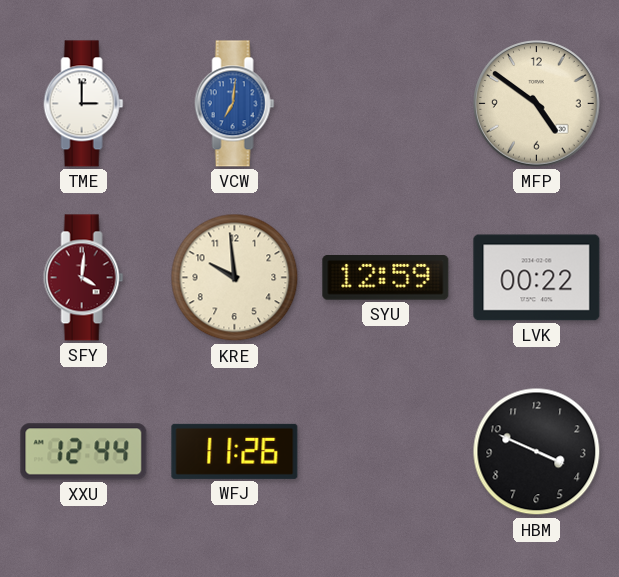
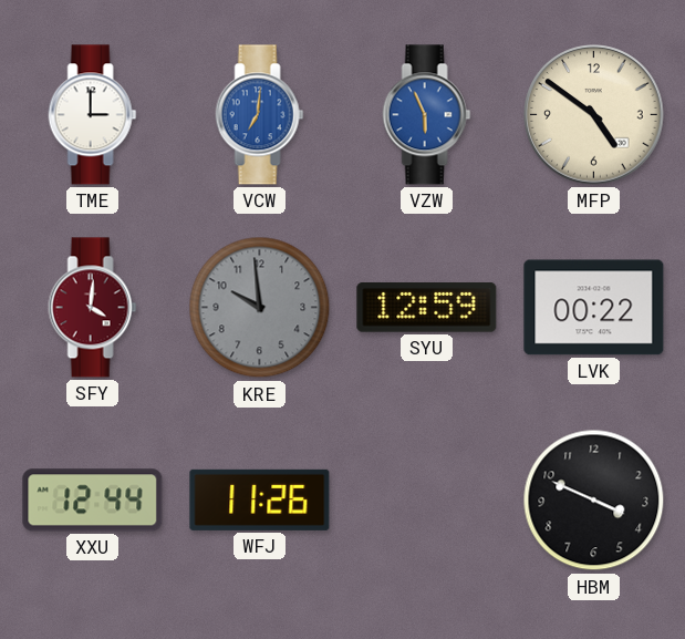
VZW: none -> 5:56
KRE dial: cream -> grey
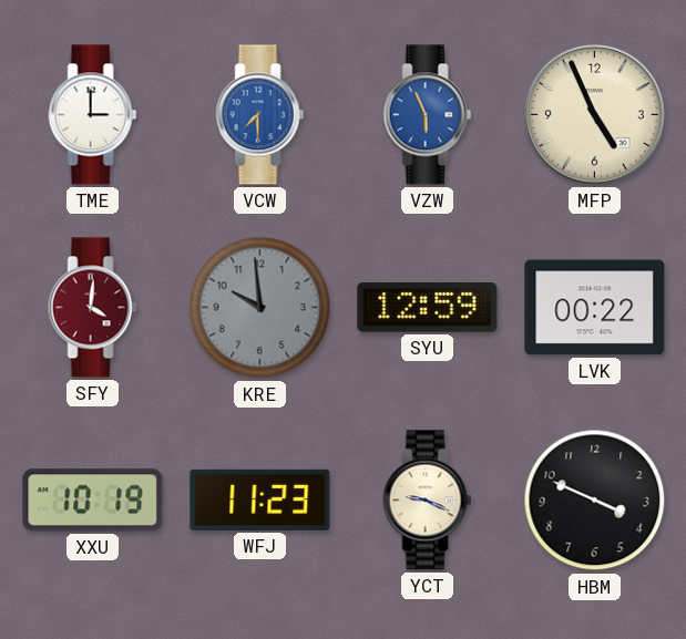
VCW: 7:01 -> 7:30
MFP: 4:51 -> 4:56
XXU: 12:44 -> 10:19
WFJ: 11:26 -> 11:23
YCT: none -> 9:19
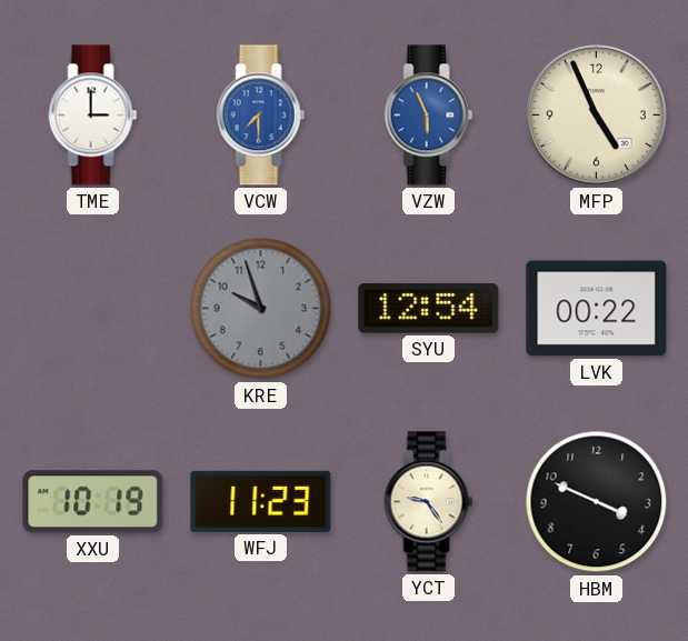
SFY: 4:01 -> none
KRE: 9:59 -> 9:57
SYU: 12:59 -> 12:54
YCT: 9:19 -> 9:24
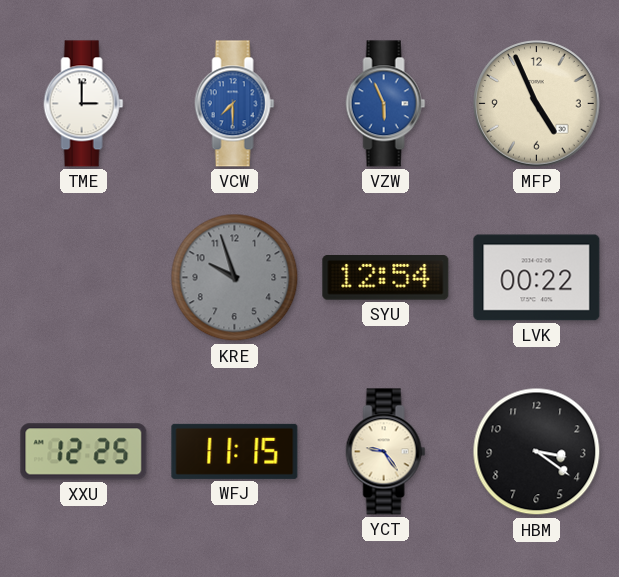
XXU: 10:19 -> 12:25
WFJ: 11:23 -> 11:15
HBM: 3:49 -> 3:21
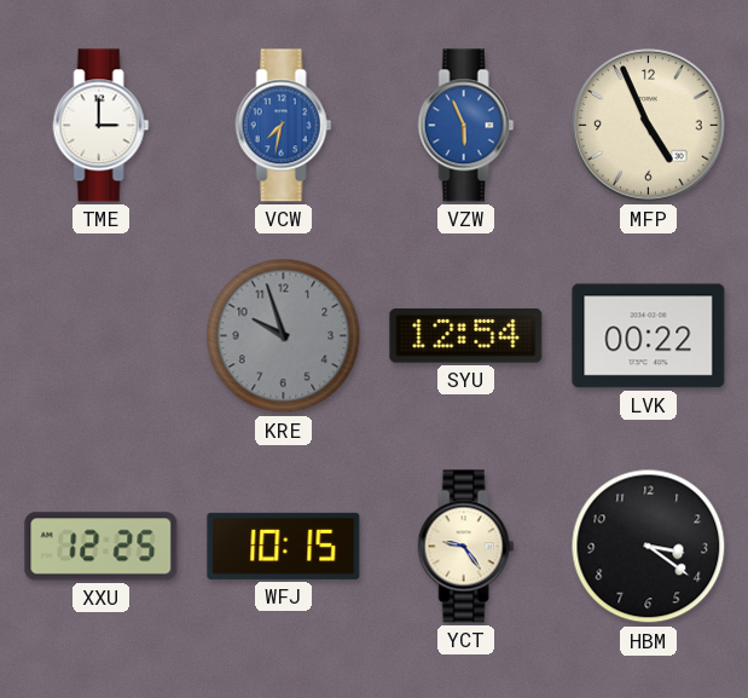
VCW: 7:30 -> 7:32
WFJ: 11:15 -> 10:15
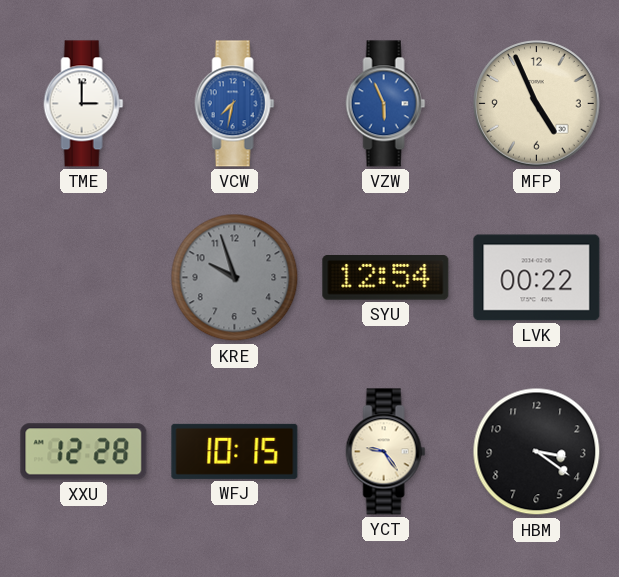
XXU: 12:25 -> 12:28
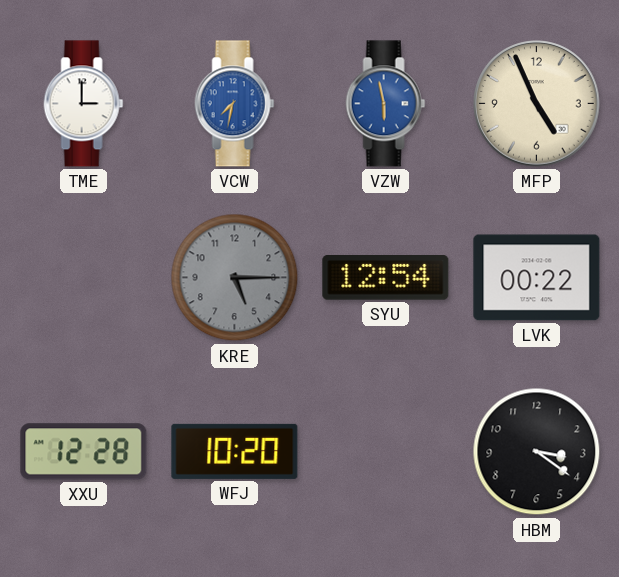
VZW: 5:56 -> 5:58
KRE: 9:57 -> 5:15
WFJ: 10:15 -> 10:20
YCT: 9:24 -> none
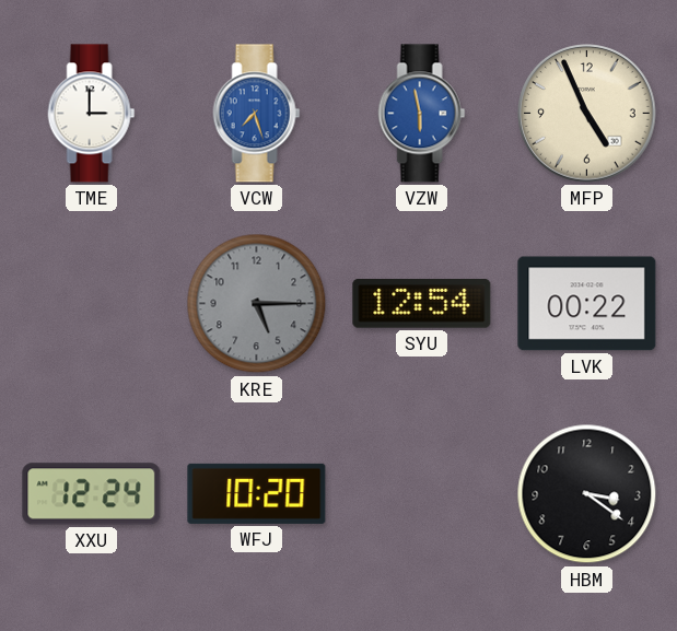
VCW: 7:32 -> 7:27
XXU: 12:28 -> 12:24
